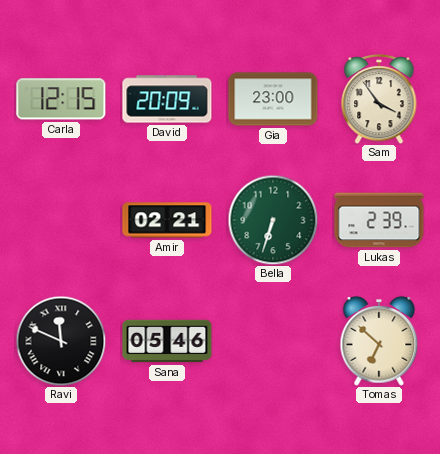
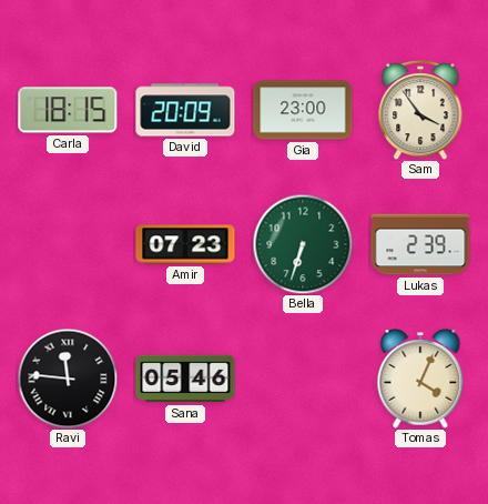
Carla: 12:15 -> 18:15
Amir: 02:21 -> 07:23
Ravi: 11:49 -> 11:46
Tomas: 6:52 -> 4:04
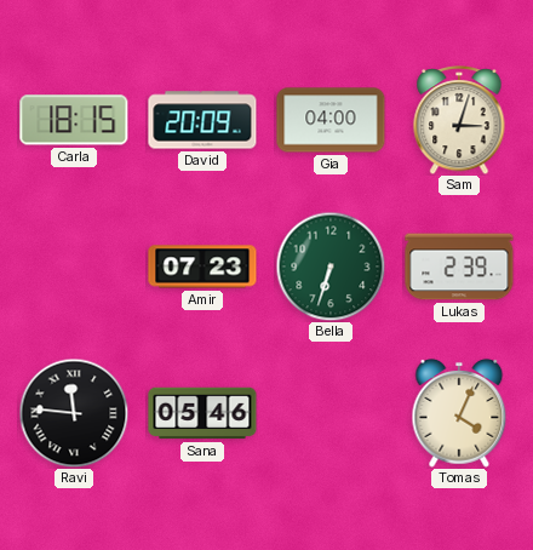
Gia: 23:00 -> 04:00
Sam: 3:54 -> 3:03
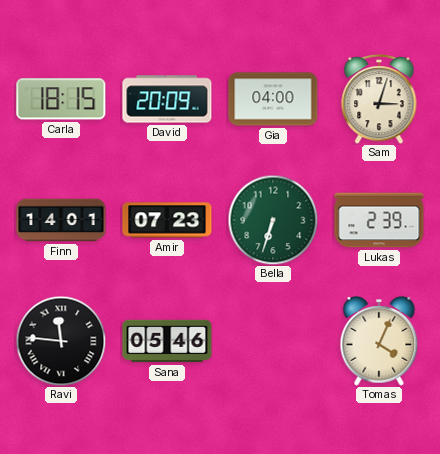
Finn: none -> 14:01
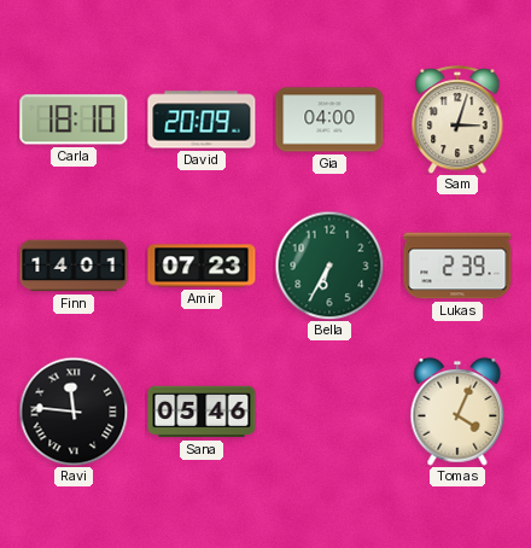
Carla: 18:15 -> 18:10
Bella: 6:33 -> 6:35
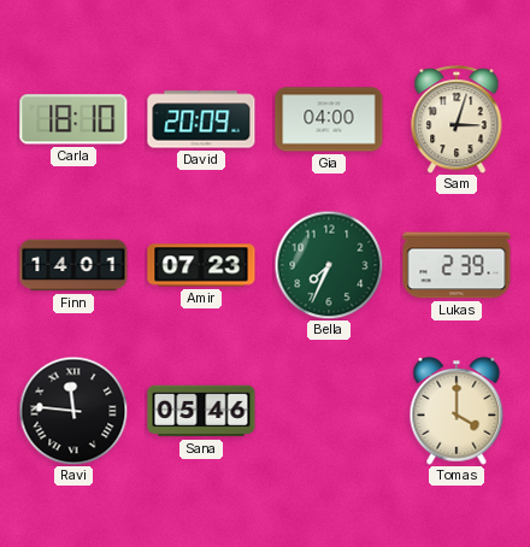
Bella: 6:35 -> 7:34
Tomas: 4:04 -> 4:00
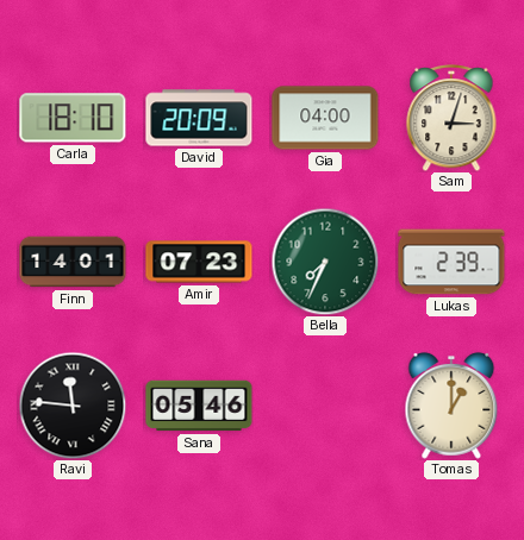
Tomas: 4:00 -> 1:00
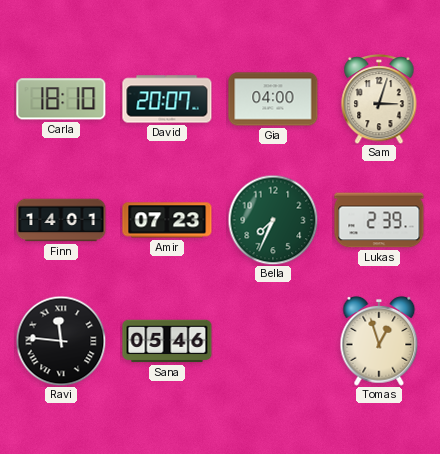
David: 20:09 -> 20:07
Tomas: 1:00 -> 12:57
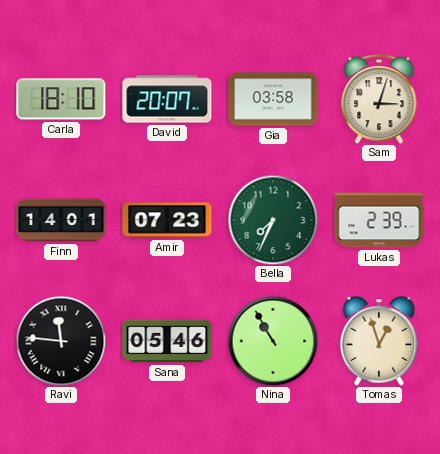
Gia: 04:00 -> 03:58
Nina: none -> 10:55
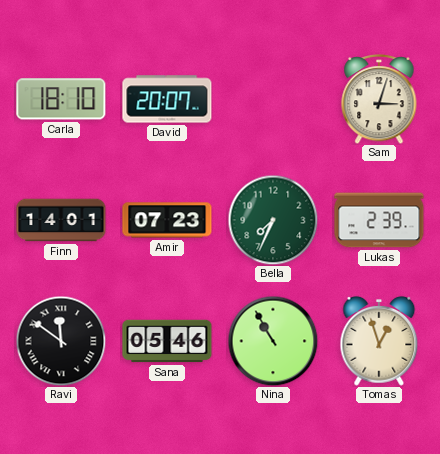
Gia: 03:58 -> none
Ravi: 11:46 -> 11:51
